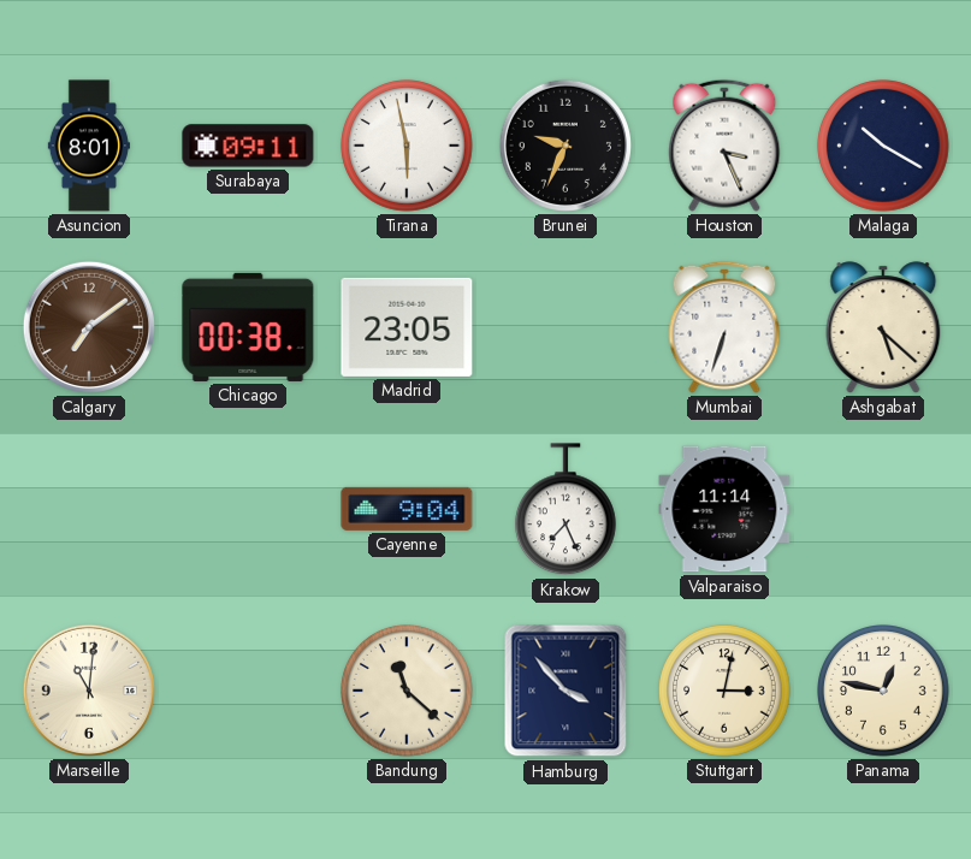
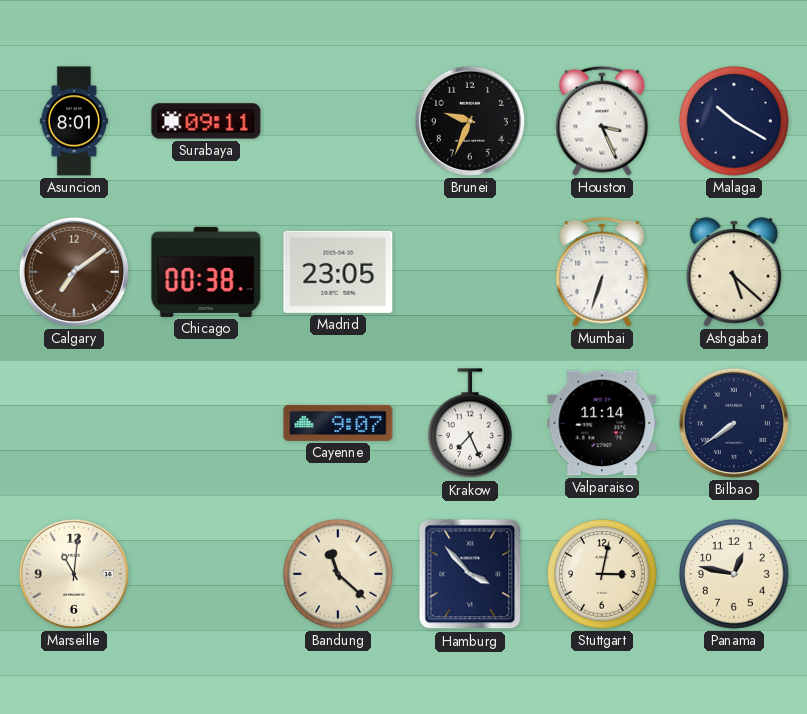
Tirana: 5:58 -> none
Cayenne: 9:04 -> 9:07
Bilbao: none -> 7:39
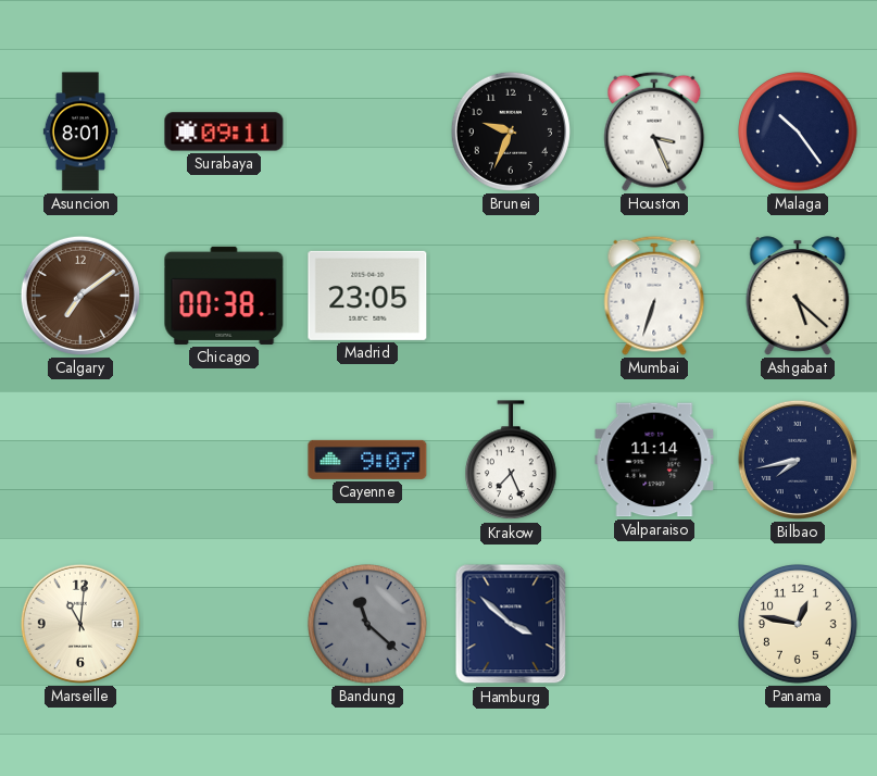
Malaga: 10:20 -> 10:24
Bilbao: 7:39 -> 7:43
Bandung dial: cream -> grey
Hamburg: 3:53 -> 3:52
Stuttgart: 3:02 -> none
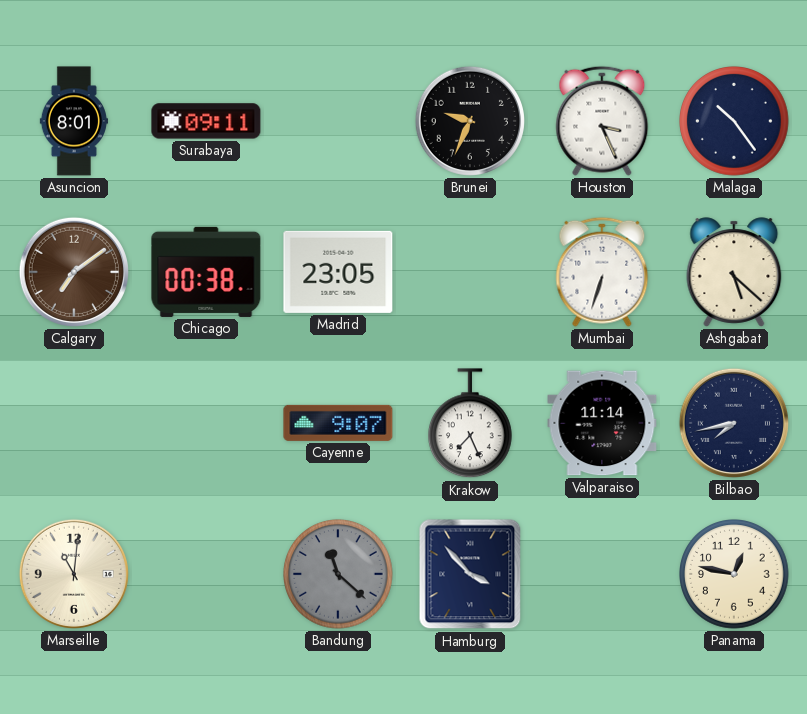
Hamburg: 3:52 -> 3:53
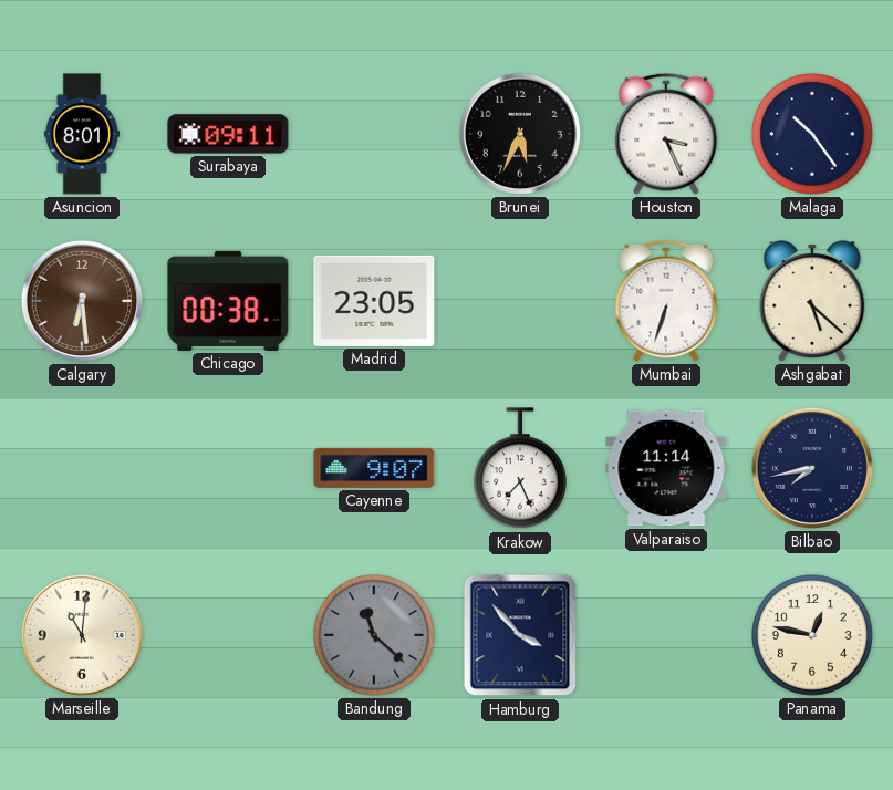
Brunei: 9:34 -> 5:34
Calgary: 7:09 -> 6:29
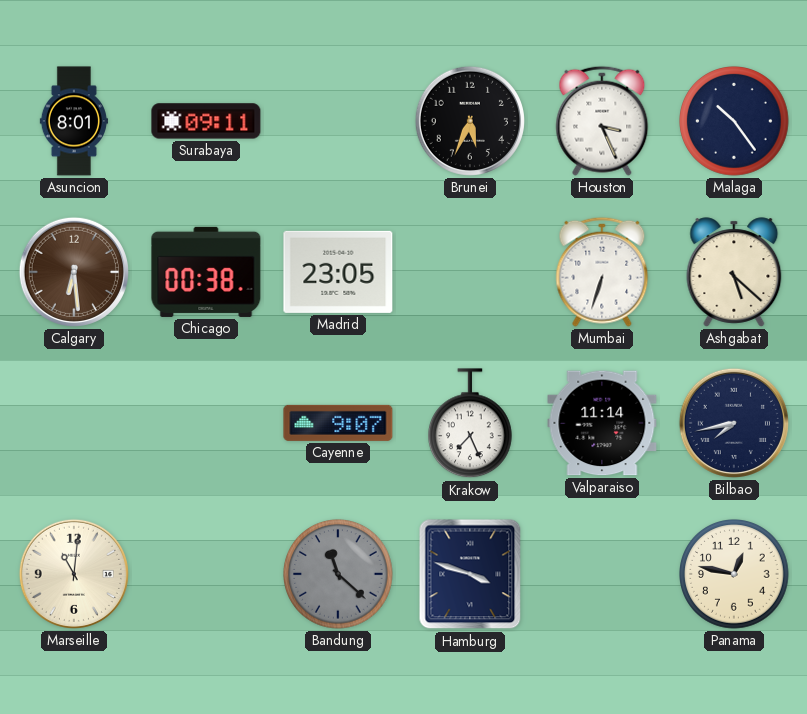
Hamburg: 3:53 -> 3:48
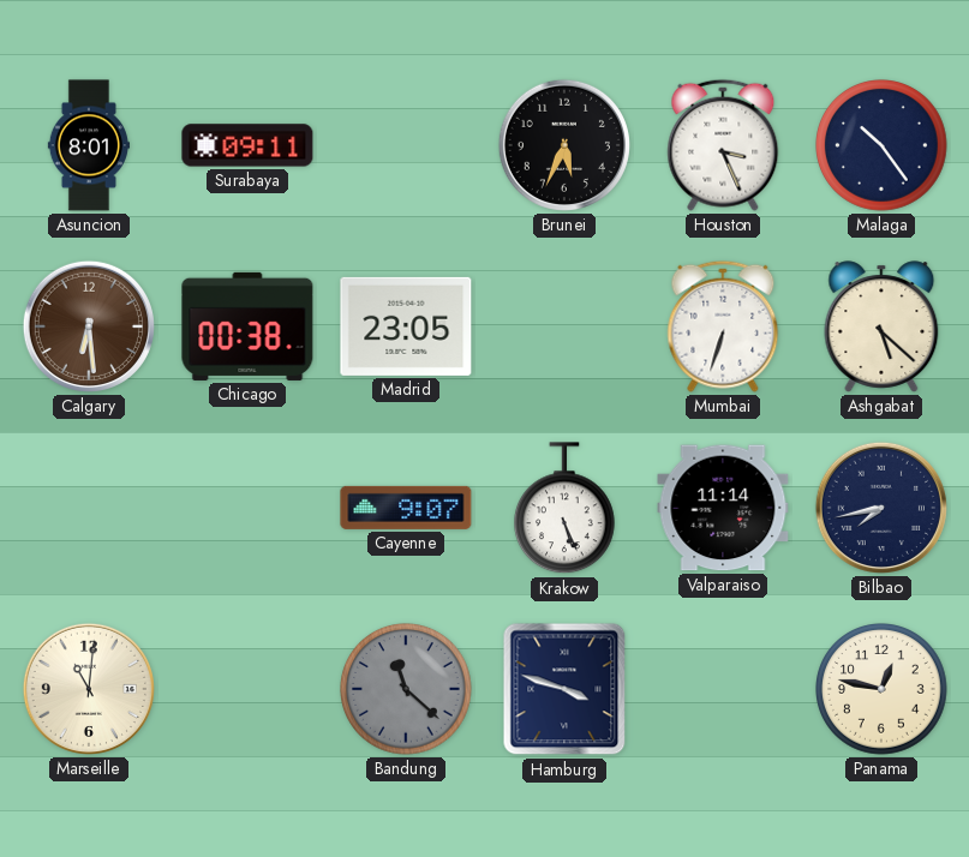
Krakow: 7:26 -> 5:26
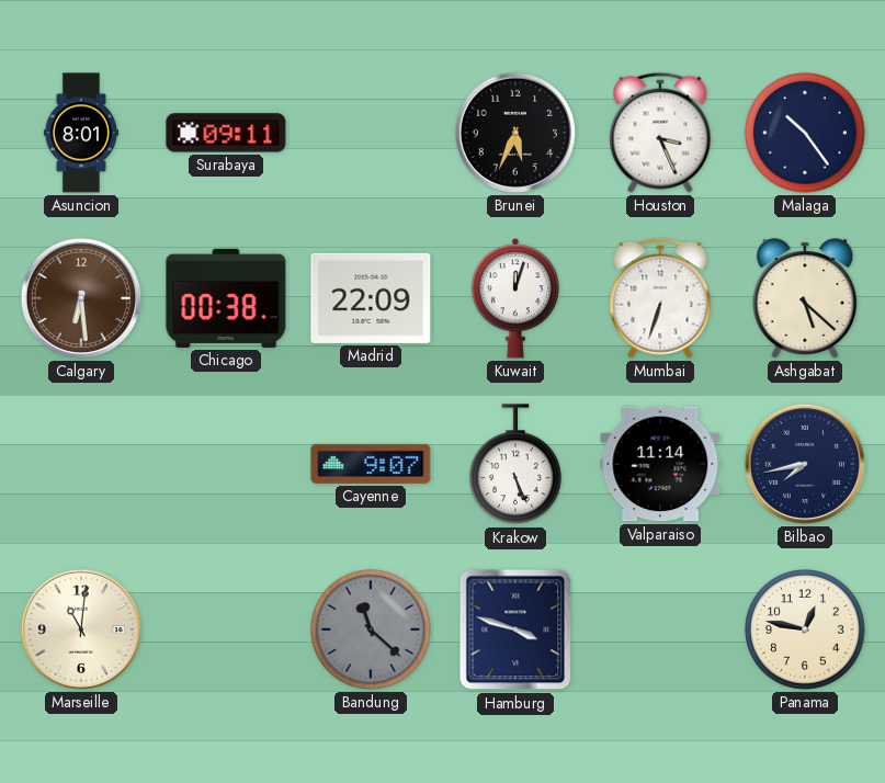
Madrid: 23:05 -> 22:09
Kuwait: none -> 12:03
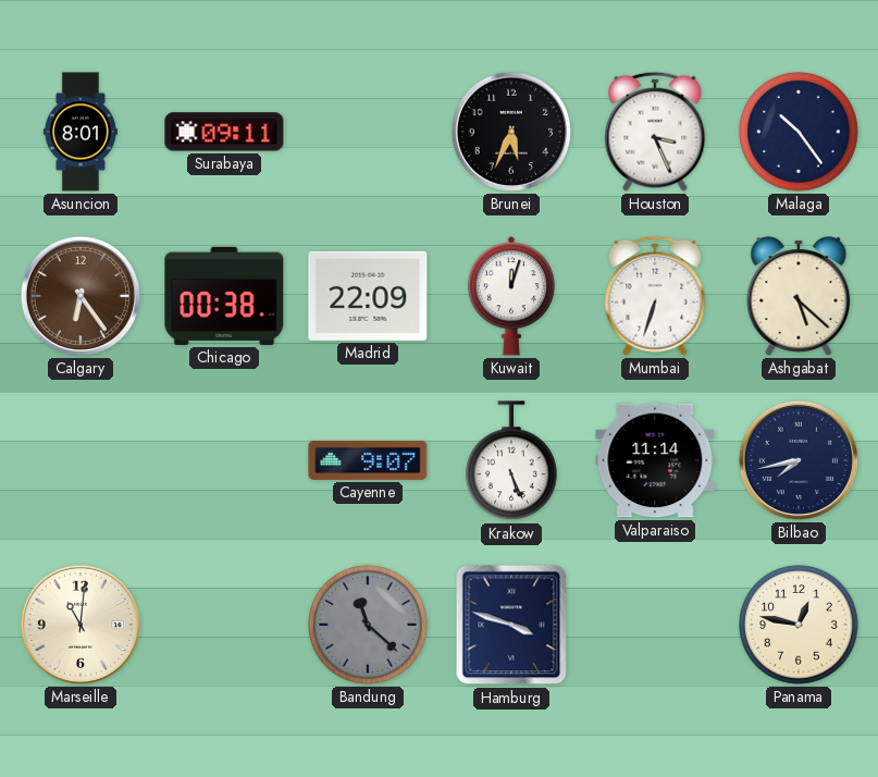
Calgary: 6:29 -> 6:24
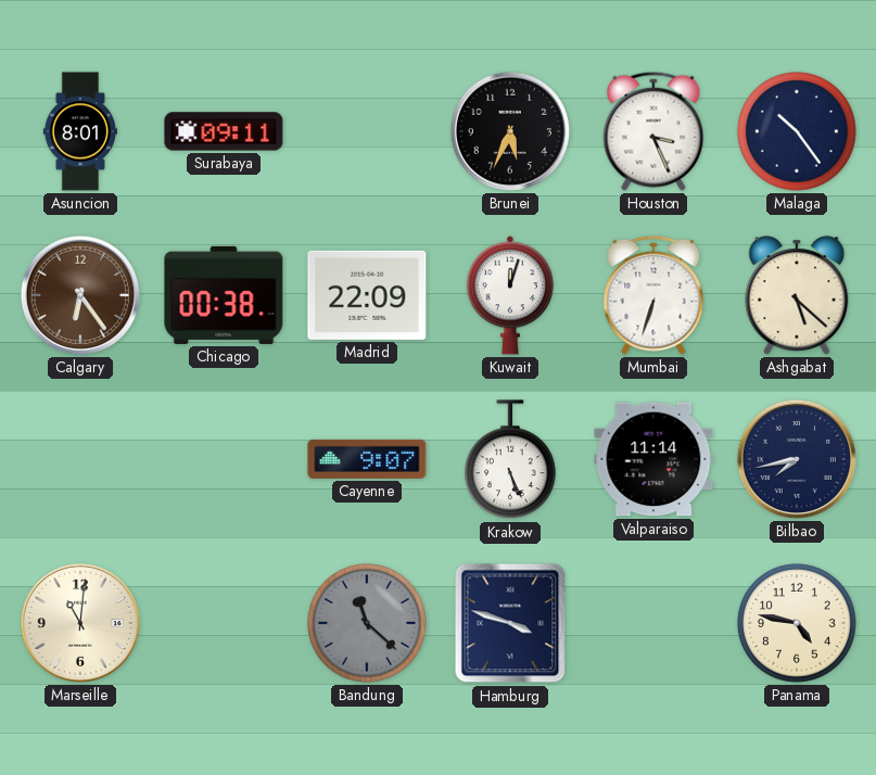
Panama: 12:47 -> 4:47
